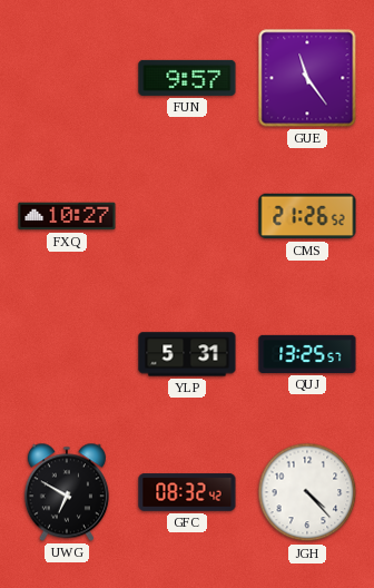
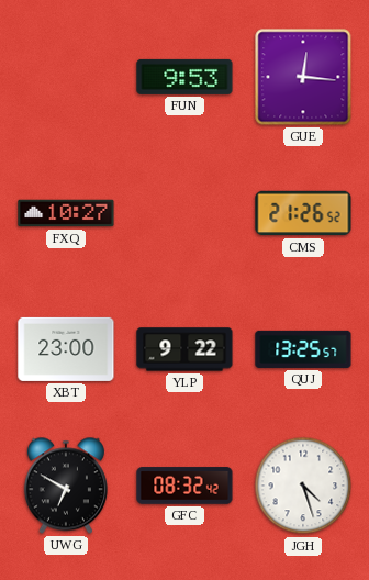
FUN: 9:57 -> 9:53
GUE: 11:24 -> 12:16
XBT: none -> 23:00
YLP: 5:31 -> 9:22
JGH: 4:23 -> 4:27
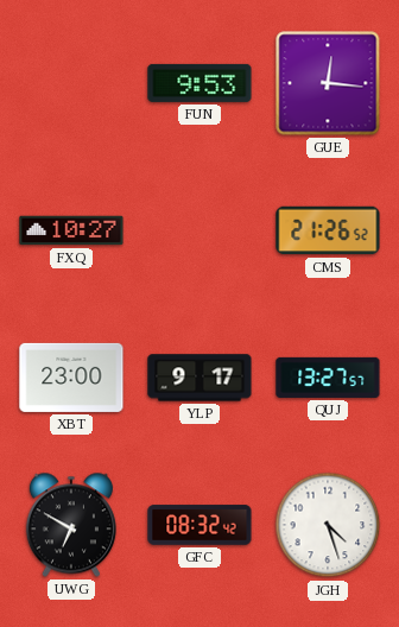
YLP: 9:22 -> 9:17
QUJ: 13:25 -> 13:27
